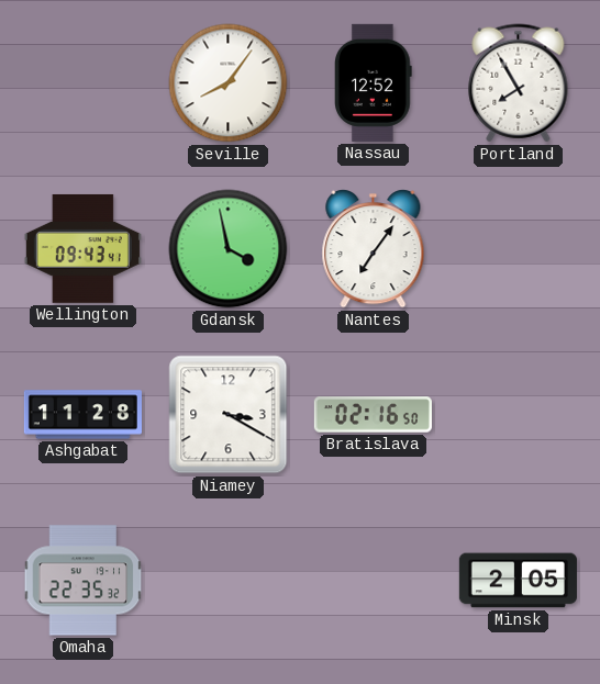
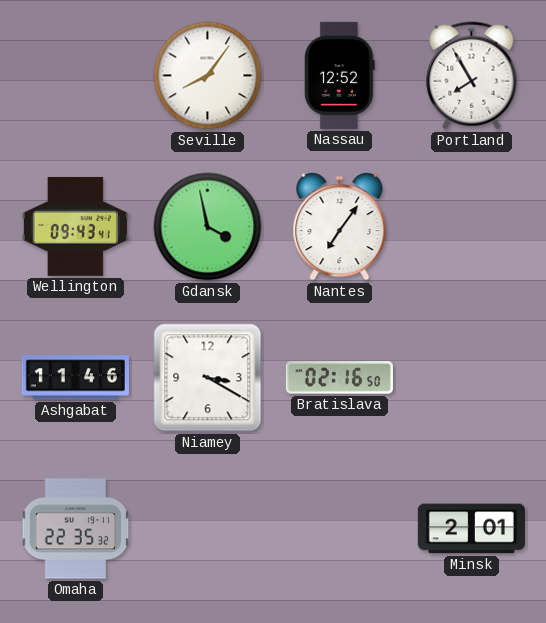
Ashgabat: 11:28 -> 11:46
Minsk: 2:05 -> 2:01
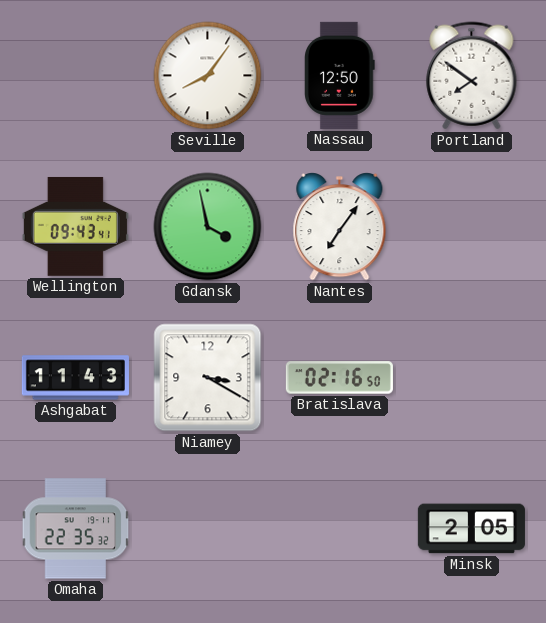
Nassau: 12:52 -> 12:50
Portland: 7:55 -> 7:51
Ashgabat: 11:46 -> 11:43
Minsk: 2:01 -> 2:05
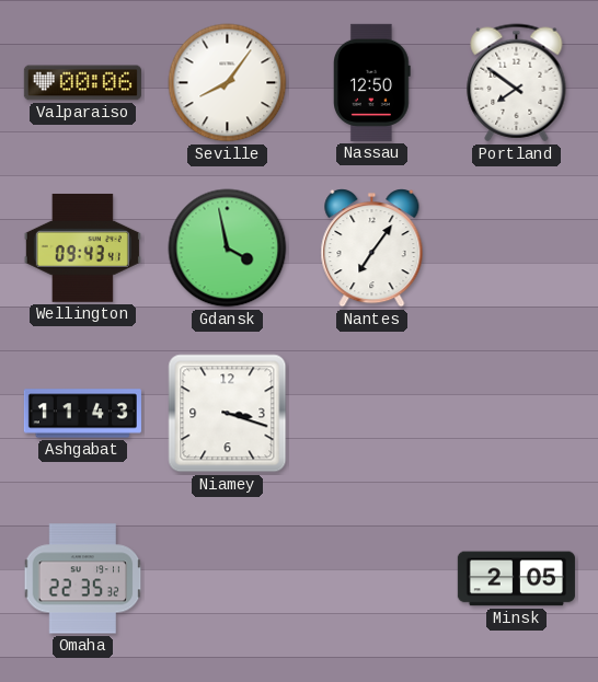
Valparaiso: none -> 00:06
Niamey: 3:20 -> 3:18
Bratislava: 02:16 -> none
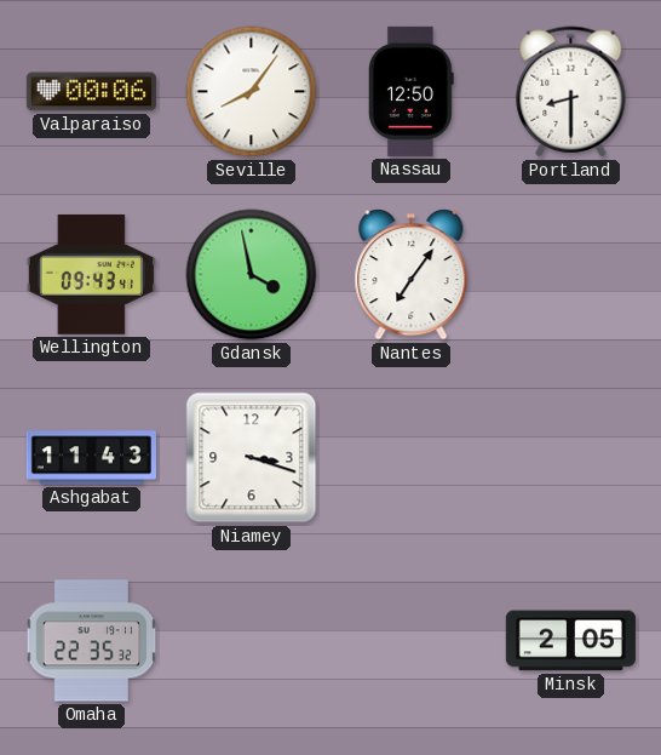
Portland: 7:51 -> 8:30
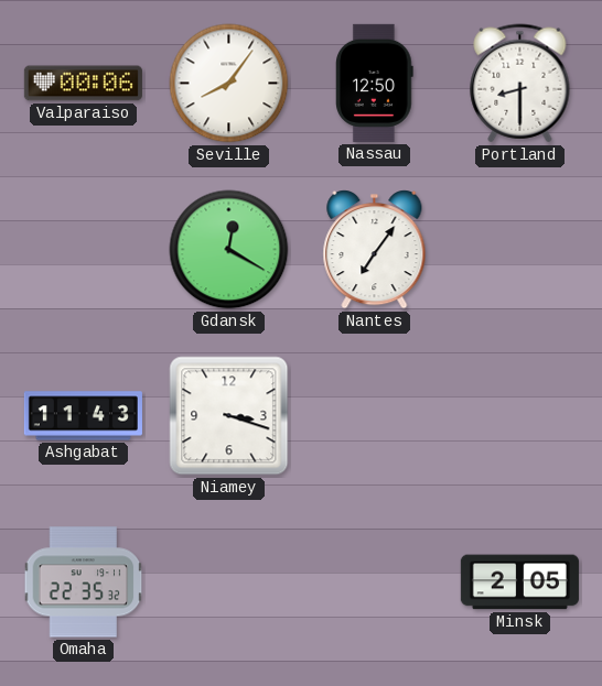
Wellington: 09:43 -> none
Gdansk: 3:58 -> 12:20
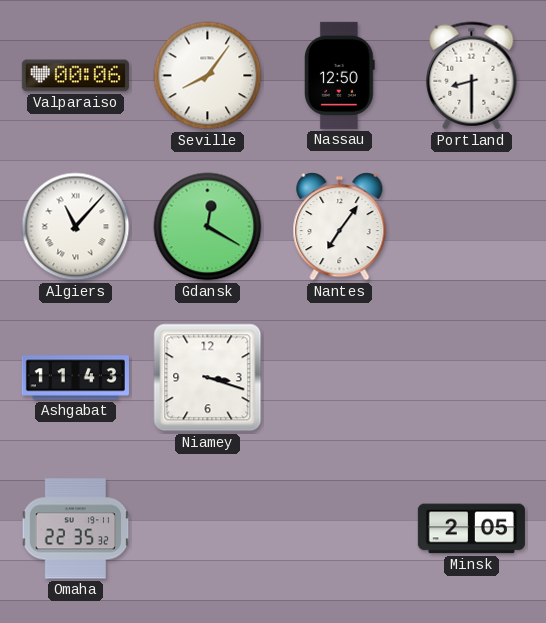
Algiers: none -> 11:07
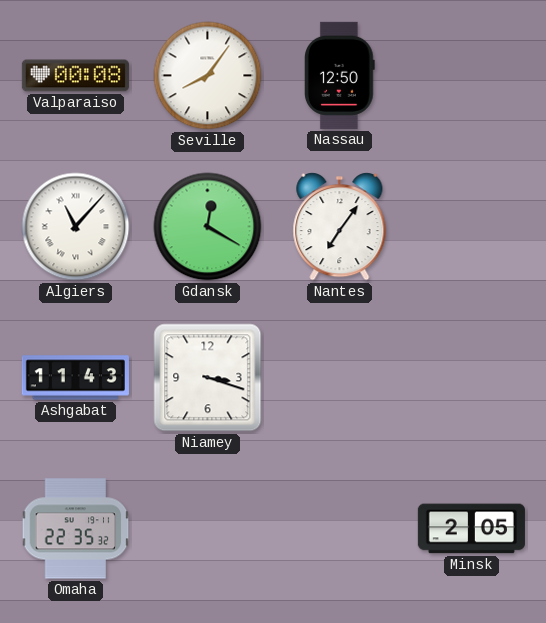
Valparaiso: 00:06 -> 00:08
Portland: 8:30 -> none
